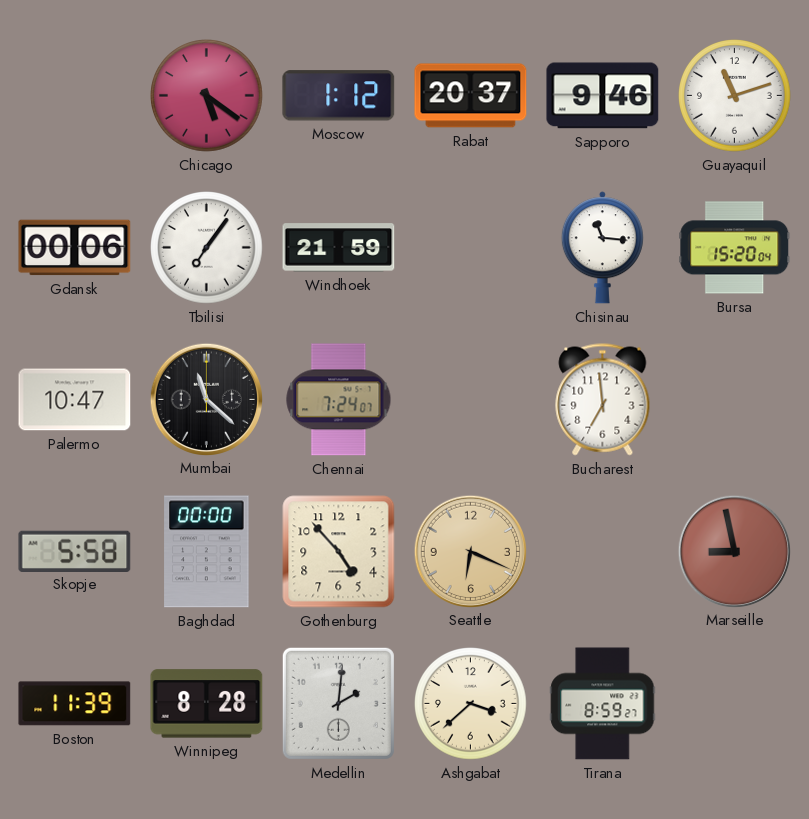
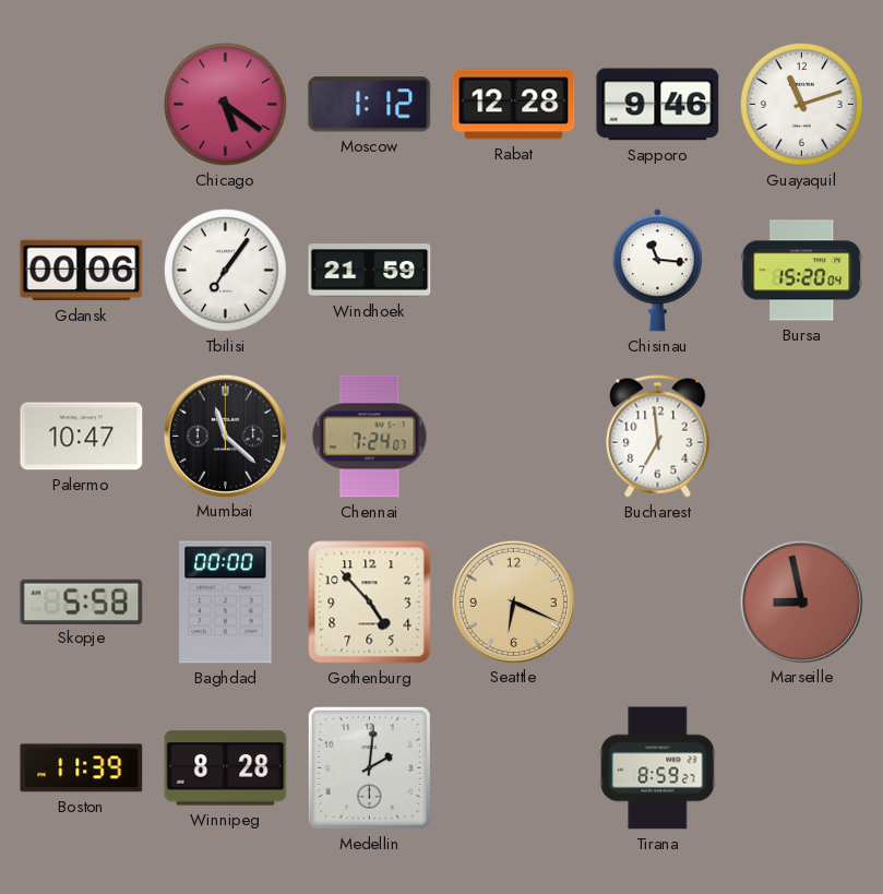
Rabat: 20:37 -> 12:28
Ashgabat: 3:38 -> none
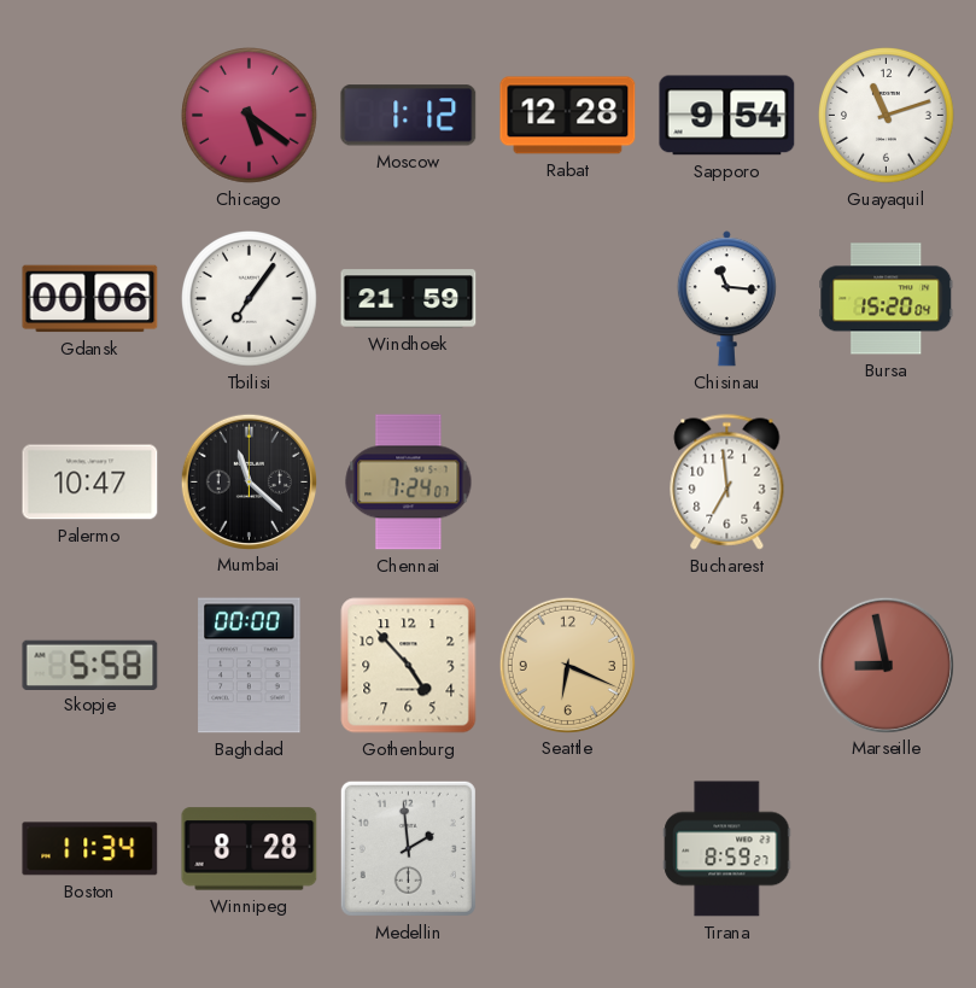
Sapporo: 9:46 -> 9:54
Boston: 11:39 -> 11:34
Medellin: 2:01 -> 1:59
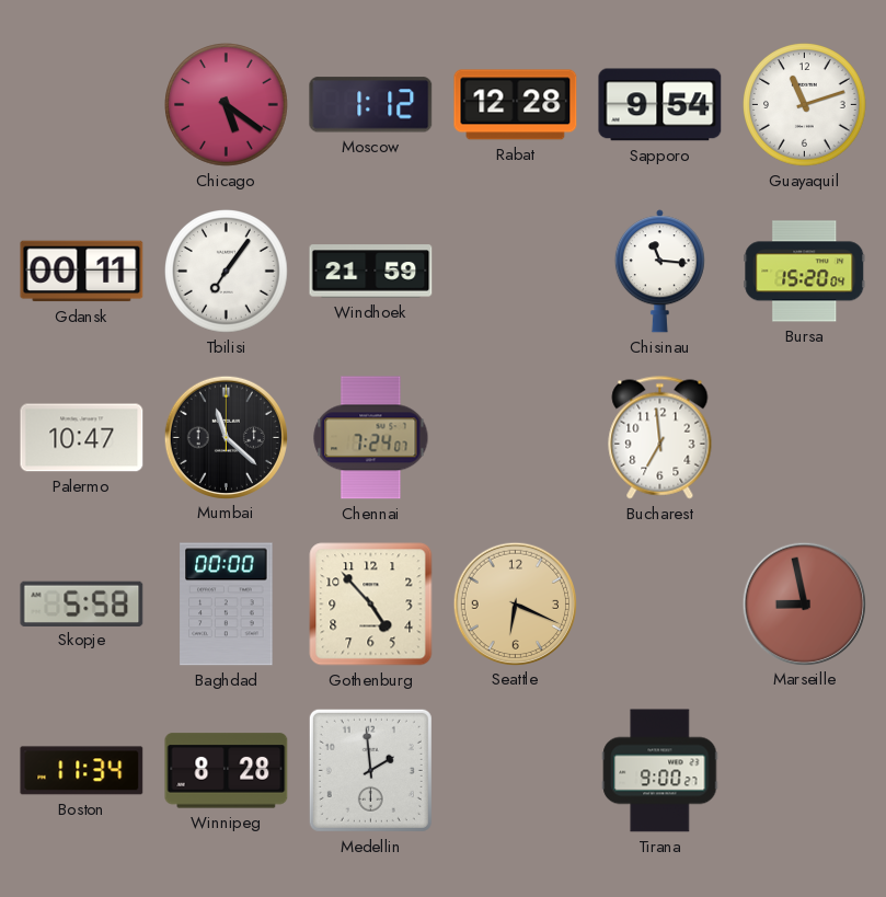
Gdansk: 00:06 -> 00:11
Tirana: 8:59 -> 9:00
